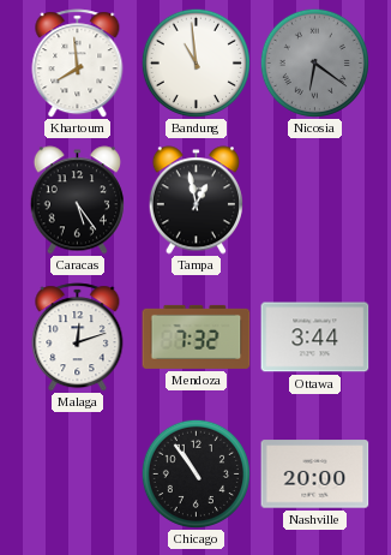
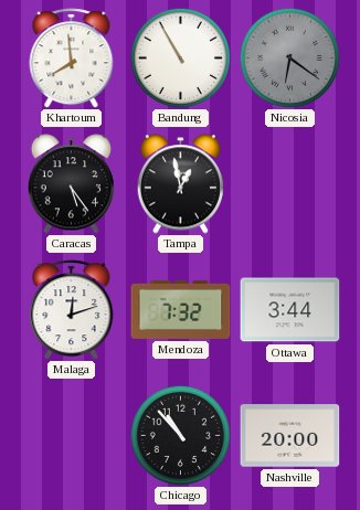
Bandung: 10:59 -> 10:55
Chicago: 10:54 -> 10:53
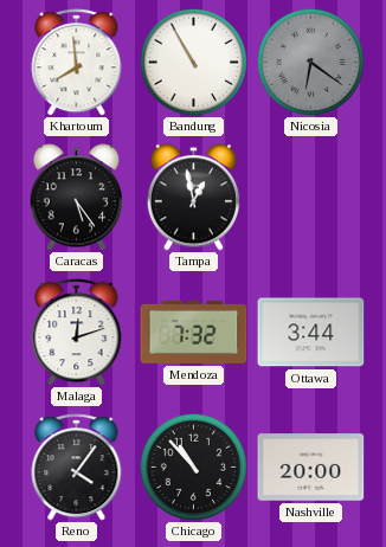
Reno: none -> 4:06
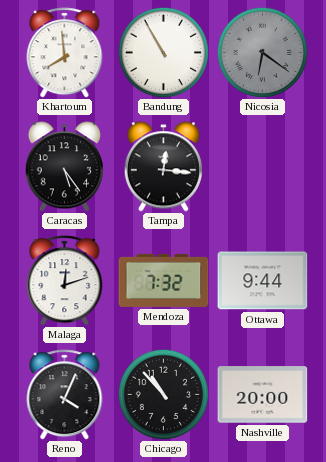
Tampa: 12:58 -> 12:16
Ottawa: 3:44 -> 9:44
Reno: 4:06 -> 4:04
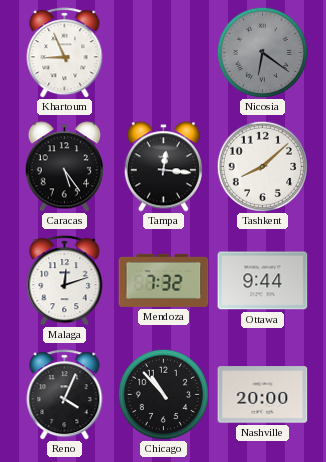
Khartoum: 7:59 -> 8:56
Bandung: 10:55 -> none
Tashkent: none -> 8:08
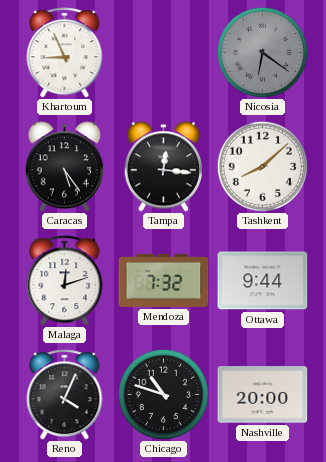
Chicago: 10:53 -> 10:48
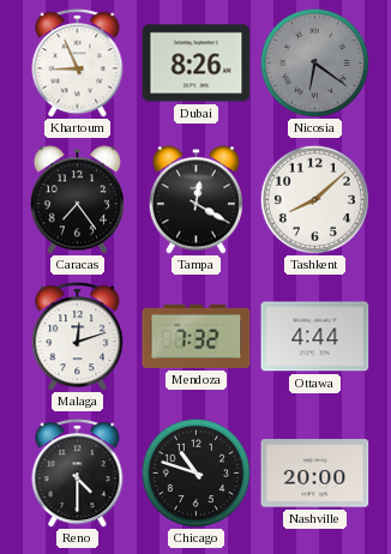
Dubai: none -> 8:26
Caracas: 5:24 -> 7:24
Tampa: 12:16 -> 12:20
Ottawa: 9:44 -> 4:44
Reno: 4:04 -> 4:30
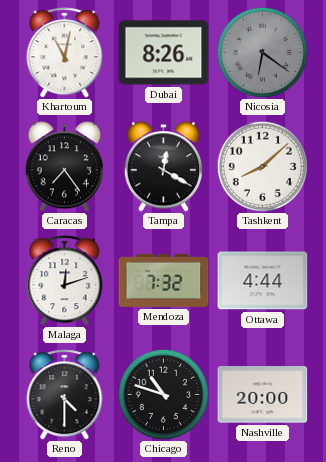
Khartoum: 8:56 -> 11:02
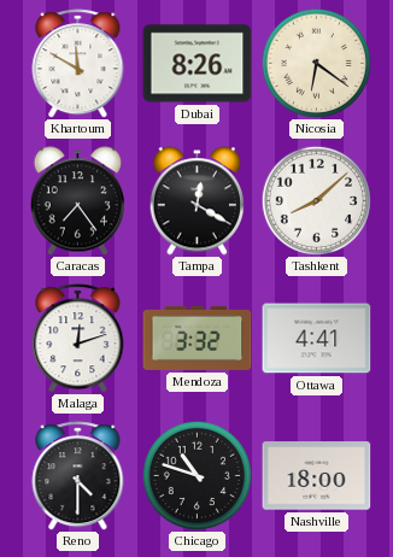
Khartoum: 11:02 -> 11:50
Nicosia dial: grey -> cream
Mendoza: 7:32 -> 3:32
Ottawa: 4:44 -> 4:41
Nashville: 20:00 -> 18:00
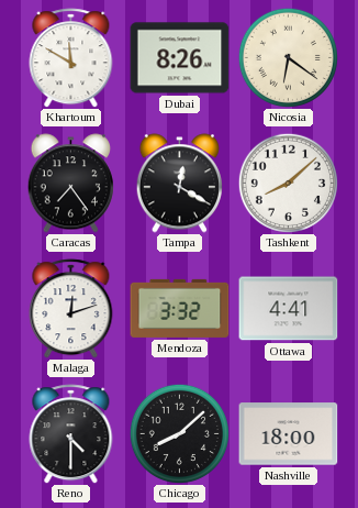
Chicago: 10:48 -> 8:08
